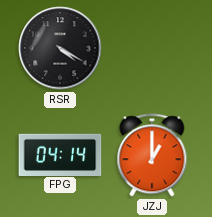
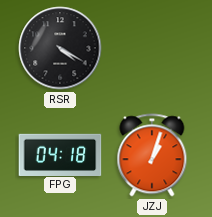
FPG: 04:14 -> 04:18
JZJ: 1:00 -> 1:03
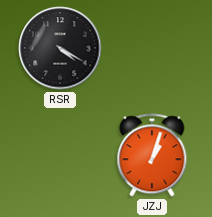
FPG: 04:18 -> none
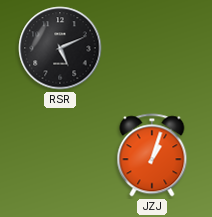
RSR: 4:20 -> 5:11
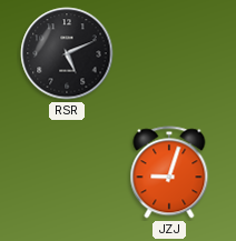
JZJ: 1:03 -> 9:03
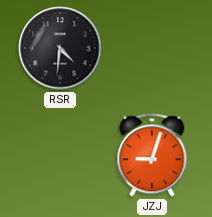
RSR: 5:11 -> 4:31
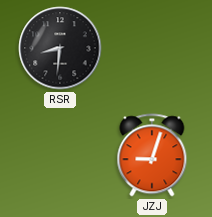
RSR: 4:31 -> 8:31
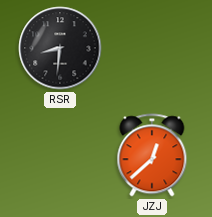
JZJ: 9:03 -> 12:38
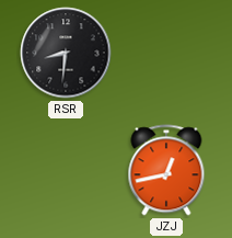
JZJ: 12:38 -> 12:43
